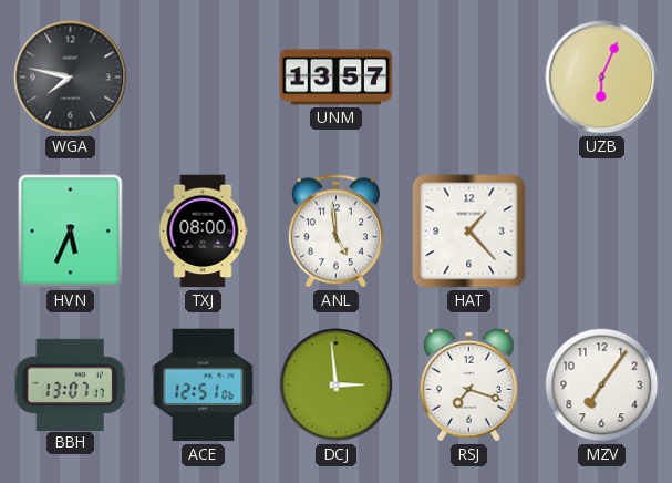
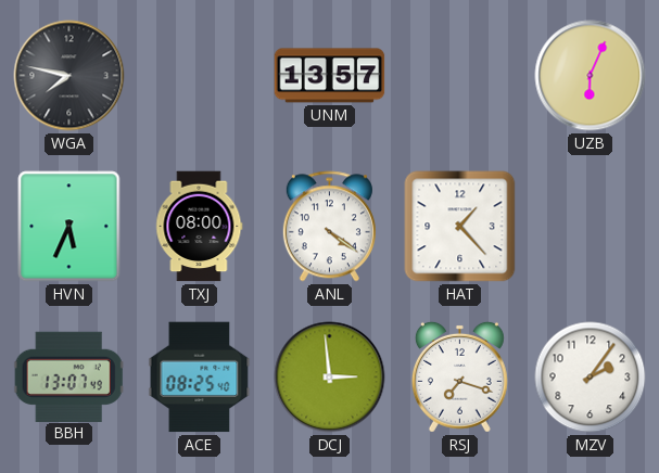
ANL: 4:59 -> 4:21
BBH: 13:07:17 -> 13:07:49
ACE: 12:51 -> 08:25
MZV: 7:06 -> 2:06
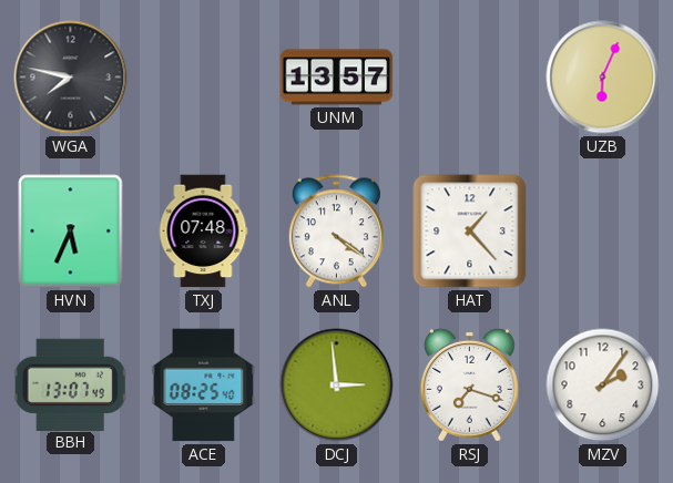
TXJ: 08:00 -> 07:48
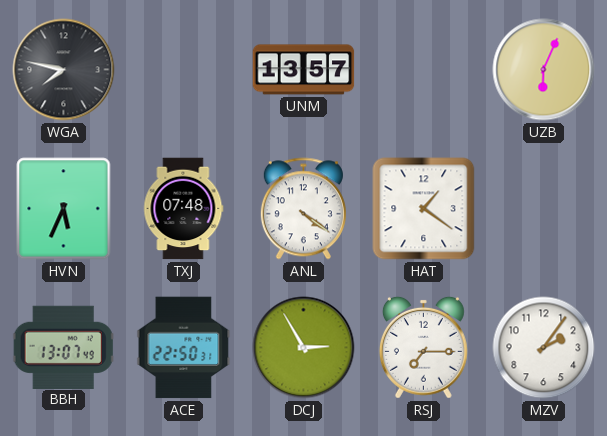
HAT: 1:23 -> 1:21
ACE: 08:25 -> 22:50
DCJ: 2:59 -> 2:55
RSJ: 7:18 -> 7:15
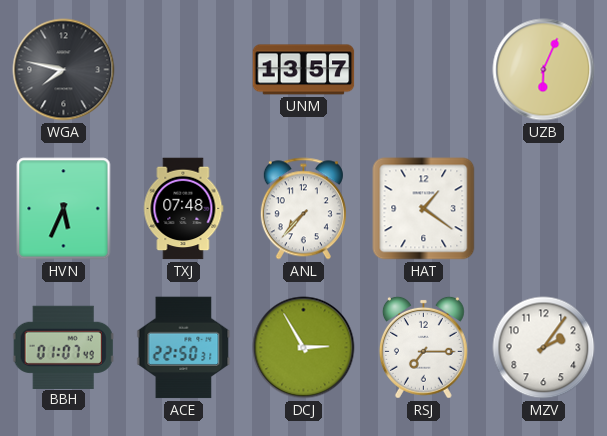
ANL: 4:21 -> 7:37
BBH: 13:07 -> 01:07
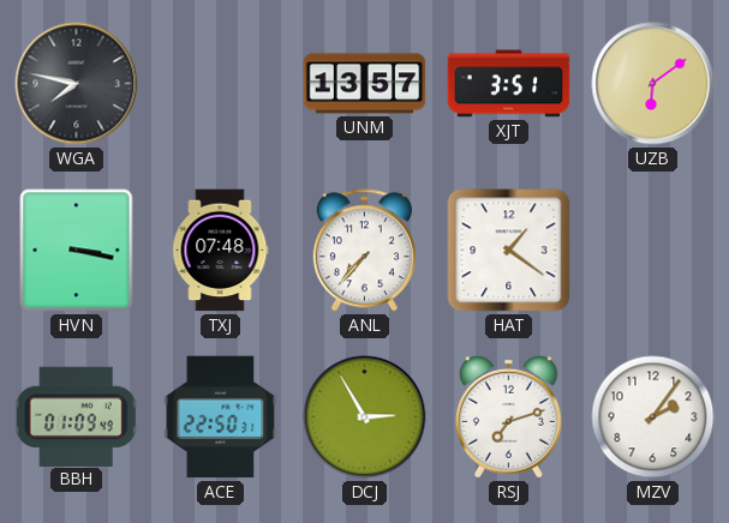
XJT: none -> 3:51
UZB: 6:04 -> 6:09
HVN: 5:34 -> 3:17
BBH: 01:07 -> 01:09
RSJ: 7:15 -> 7:12
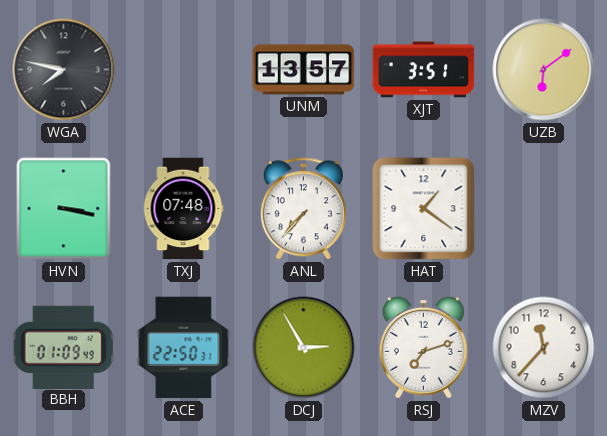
MZV: 2:06 -> 11:37
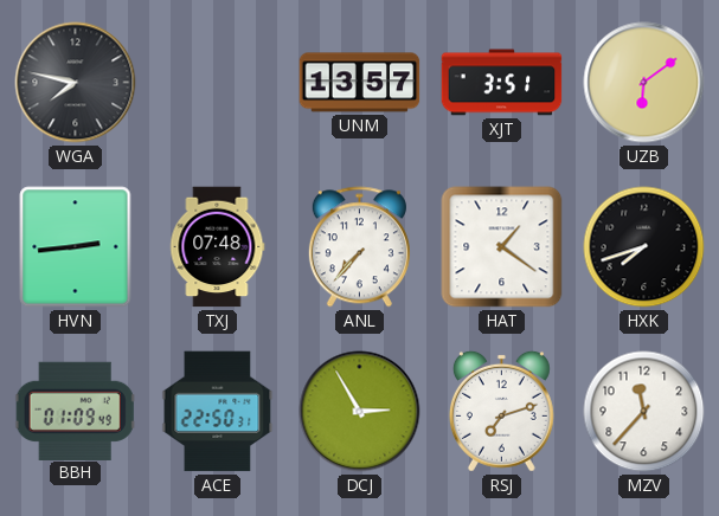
HVN: 3:17 -> 2:44
HXK: none -> 7:42
